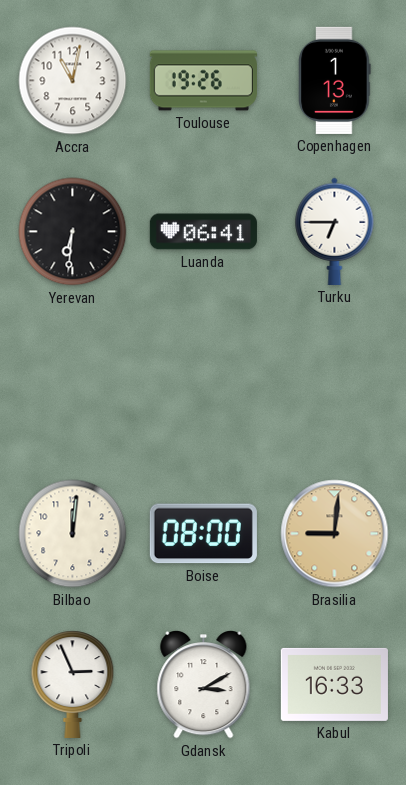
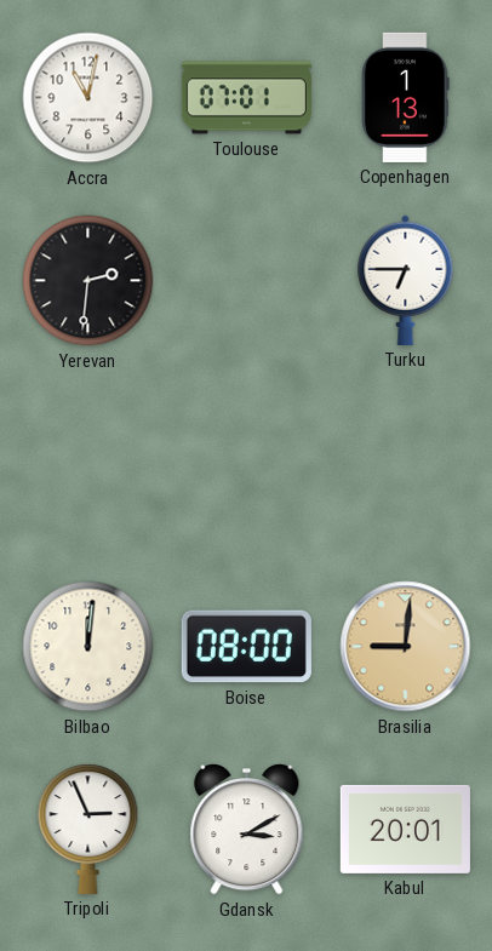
Toulouse: 19:26 -> 07:01
Yerevan: 6:31 -> 2:31
Luanda: 06:41 -> none
Kabul: 16:33 -> 20:01
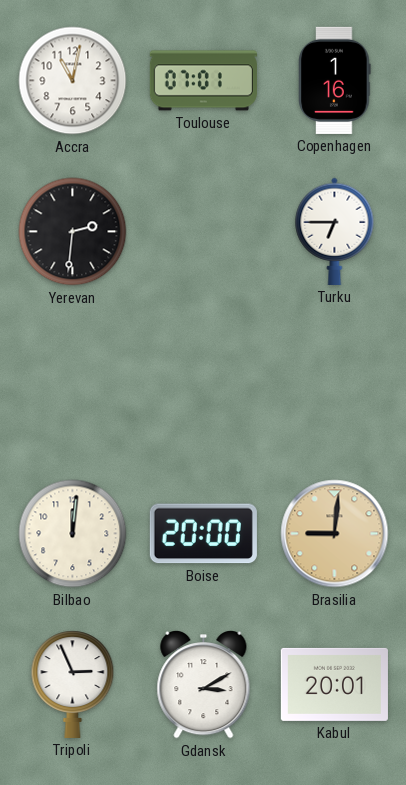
Copenhagen: 1:13 -> 1:16
Boise: 08:00 -> 20:00
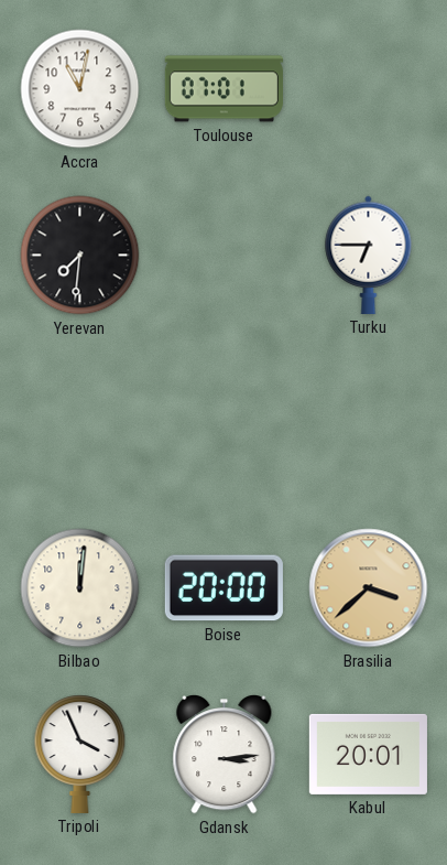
Copenhagen: 1:16 -> none
Yerevan: 2:31 -> 7:31
Brasilia: 9:01 -> 3:38
Tripoli: 2:56 -> 3:56
Gdansk: 3:10 -> 3:14
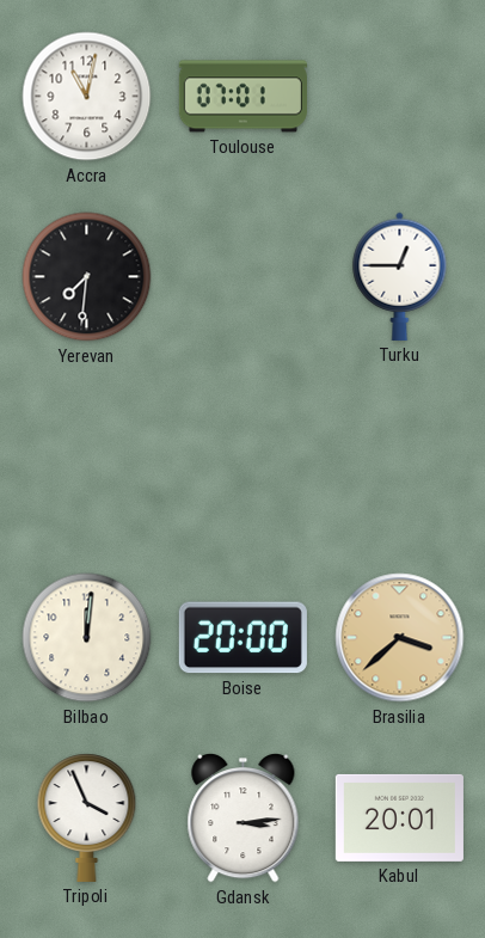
Turku: 6:45 -> 12:45
